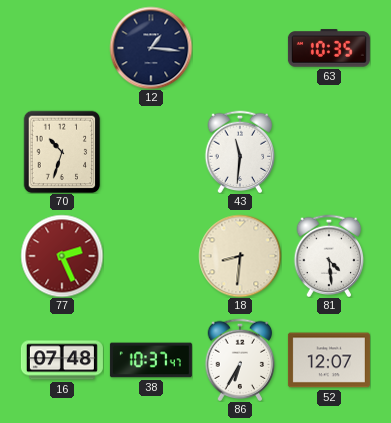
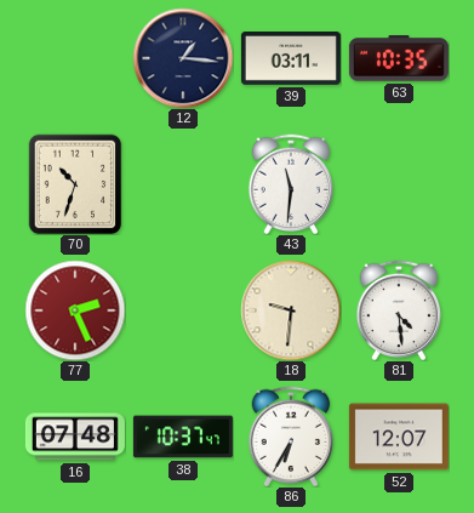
39: none -> 03:11
18: 8:31 -> 9:31
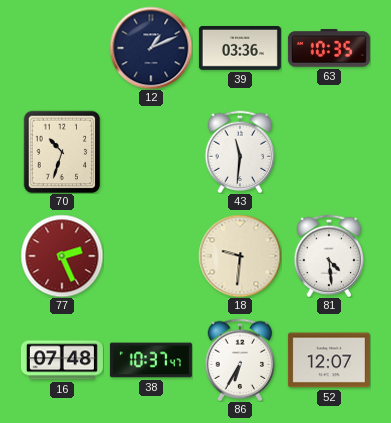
12: 1:16 -> 1:11
39: 03:11 -> 03:36
